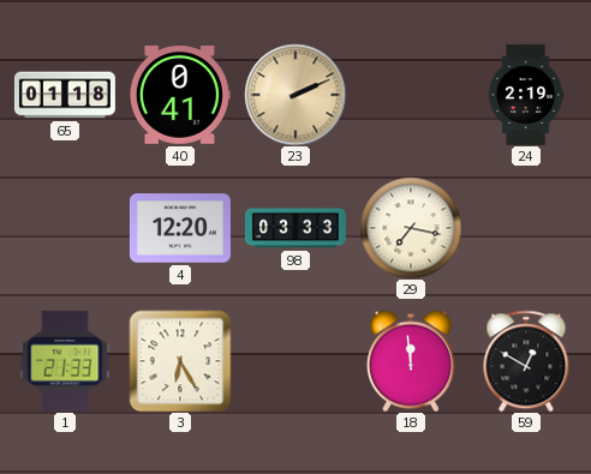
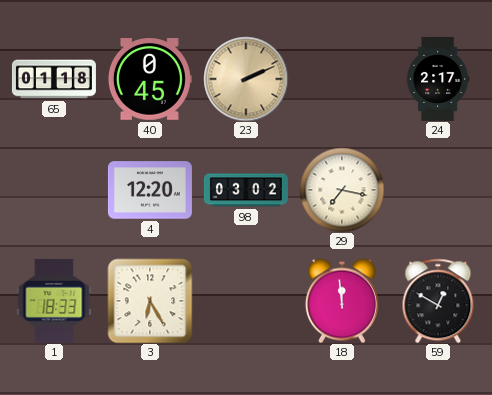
40: 0:41 -> 0:45
24: 2:19 -> 2:17
98: 03:33 -> 03:02
1: 21:33 -> 18:33
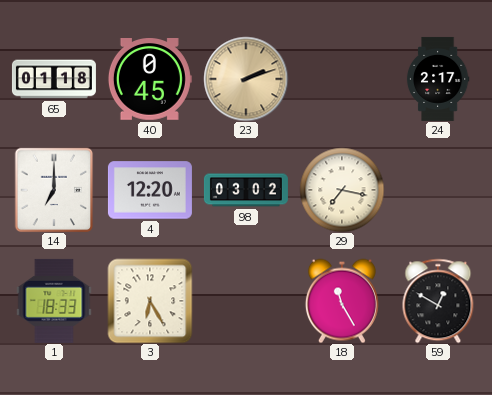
23: 2:11 -> 2:12
14: none -> 7:00
18: 11:59 -> 11:25
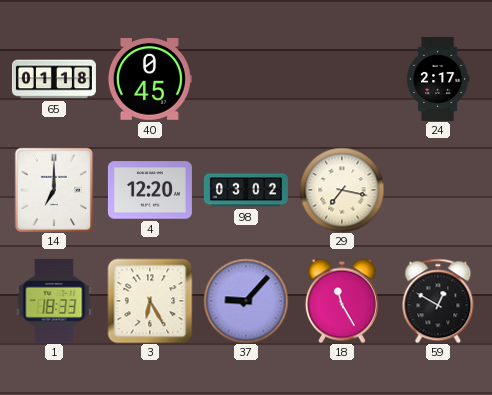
23: 2:12 -> none
37: none -> 9:07
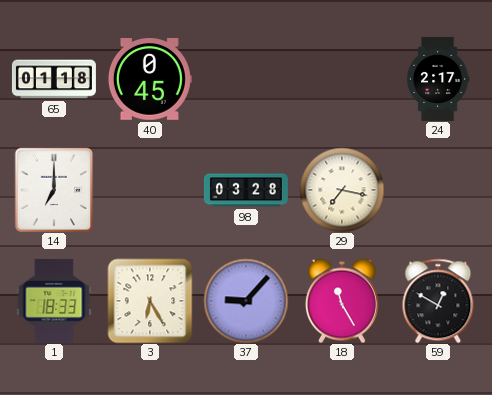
4: 12:20 -> none
98: 03:02 -> 03:28
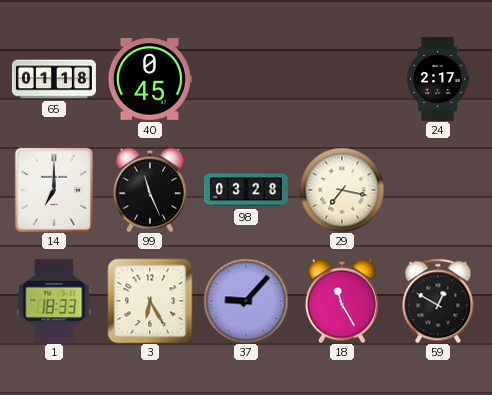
99: none -> 11:26
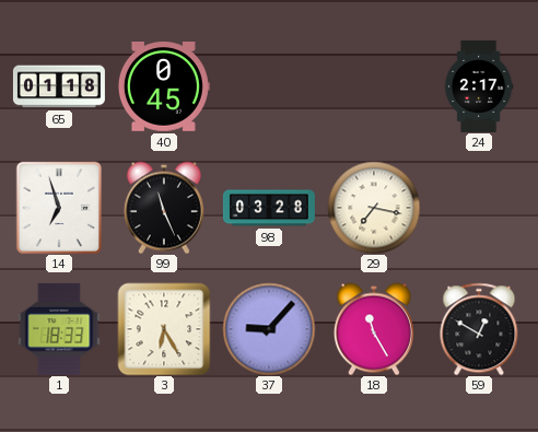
14: 7:00 -> 6:57
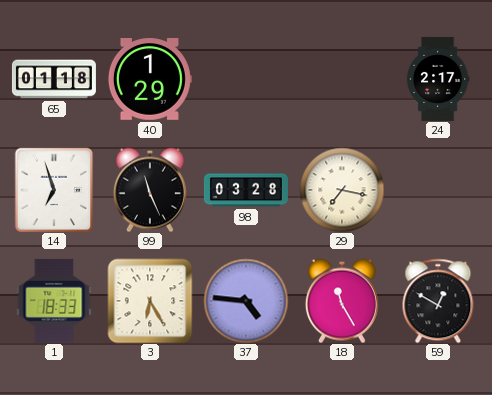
40: 0:45 -> 1:29
37: 9:07 -> 4:46
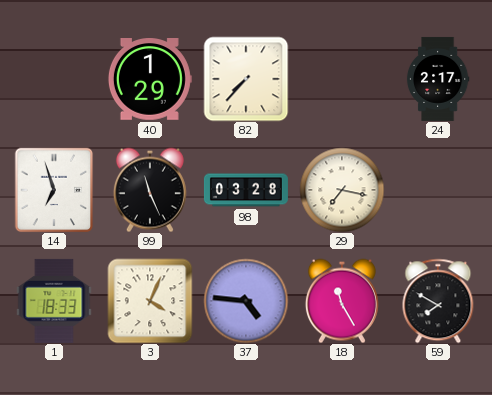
65: 01:18 -> none
82: none -> 7:37
3: 6:25 -> 4:04
59: 12:50 -> 7:50
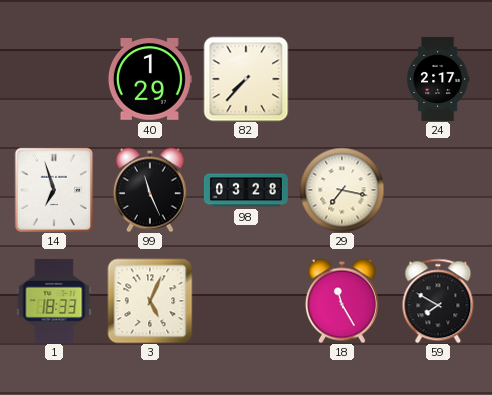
3: 4:04 -> 5:04
37: 4:46 -> none
